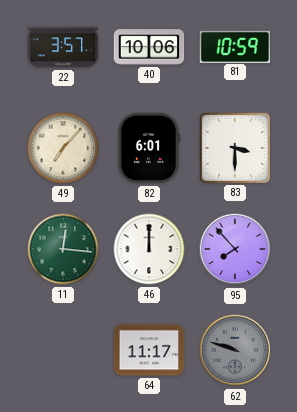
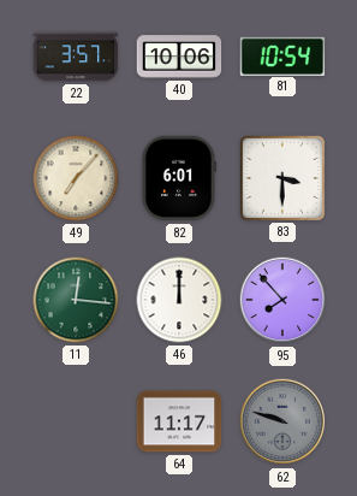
81: 10:59 -> 10:54
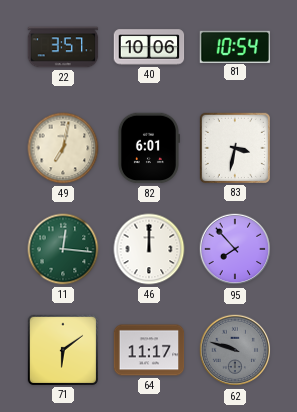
49: 7:07 -> 7:02
83: 3:30 -> 3:32
71: none -> 6:09
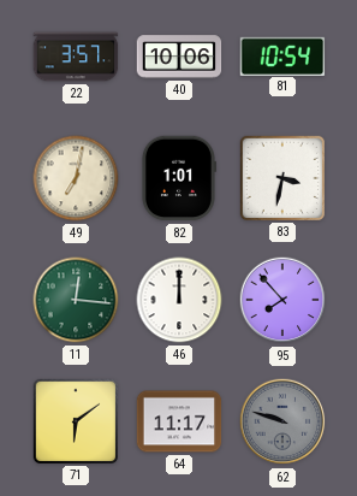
82: 6:01 -> 1:01
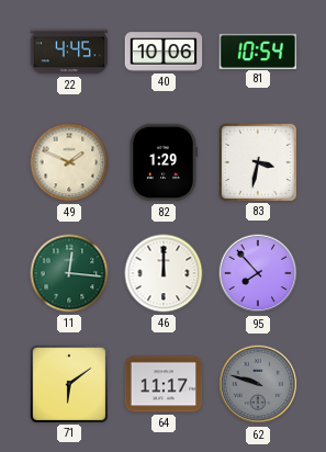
22: 3:57 -> 4:45
49: 7:02 -> 1:49
82: 1:01 -> 1:29
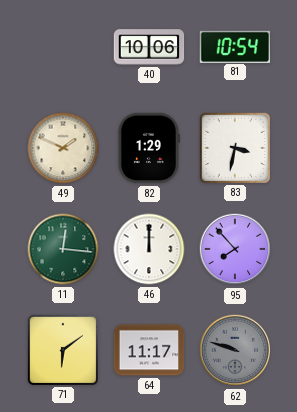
22: 4:45 -> none
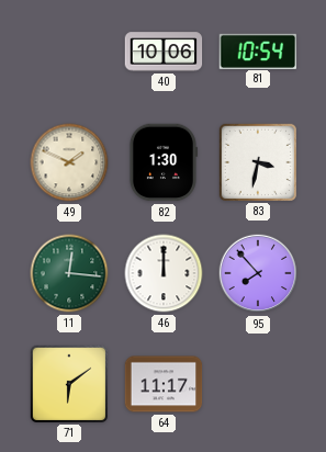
82: 1:29 -> 1:30
62: 9:48 -> none
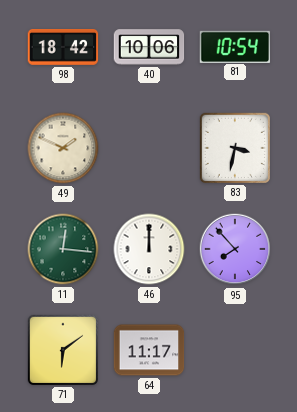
98: none -> 18:42
82: 1:30 -> none
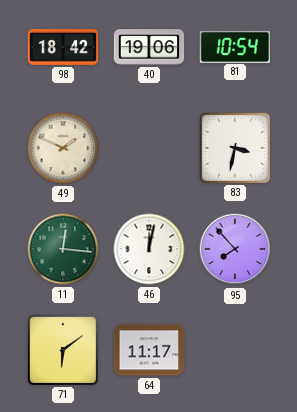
40: 10:06 -> 19:06
46: 12:00 -> 12:02
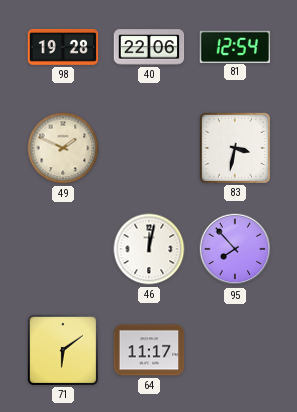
98: 18:42 -> 19:28
40: 19:06 -> 22:06
81: 10:54 -> 12:54
11: 12:16 -> none
